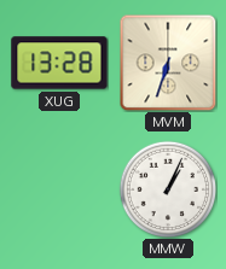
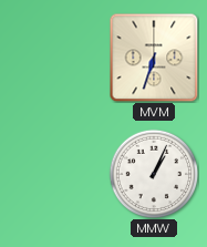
XUG: 13:28 -> none
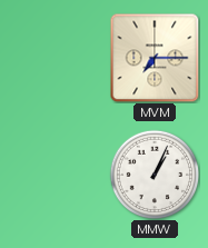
MVM: 6:33 -> 7:15
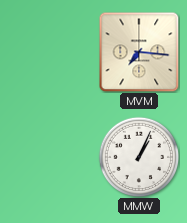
MVM: 7:15 -> 7:16
